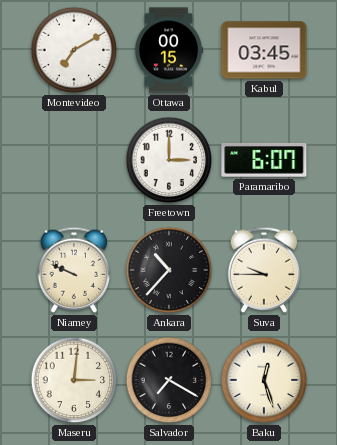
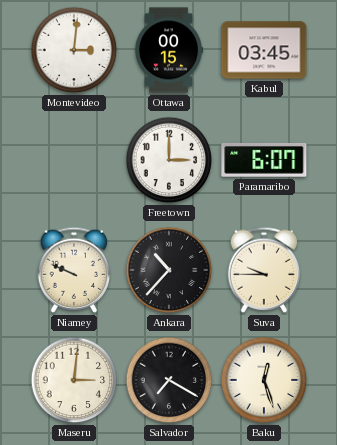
Montevideo: 7:10 -> 3:01
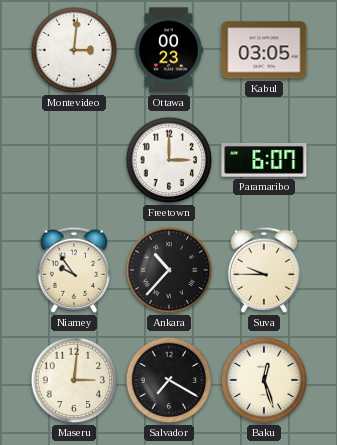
Ottawa: 00:15 -> 00:23
Kabul: 03:45 -> 03:05
Niamey: 9:49 -> 9:54
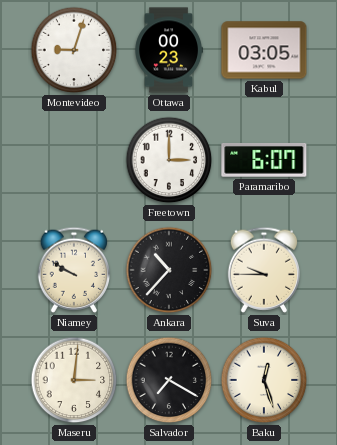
Montevideo: 3:01 -> 9:03
Niamey: 9:54 -> 9:50
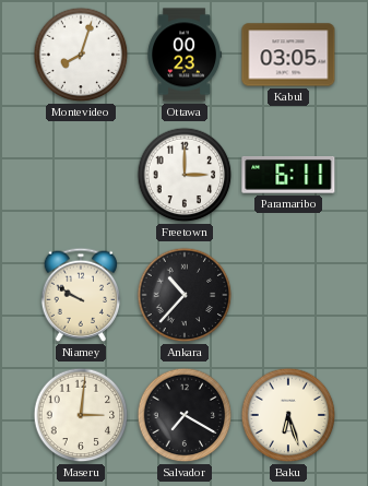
Montevideo: 9:03 -> 8:03
Paramaribo: 6:07 -> 6:11
Suva: 9:45 -> none
Baku: 12:27 -> 6:27
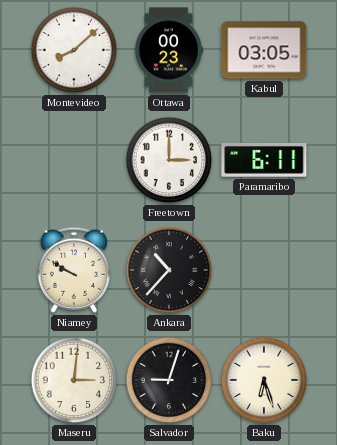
Montevideo: 8:03 -> 8:08
Salvador: 7:20 -> 9:03
